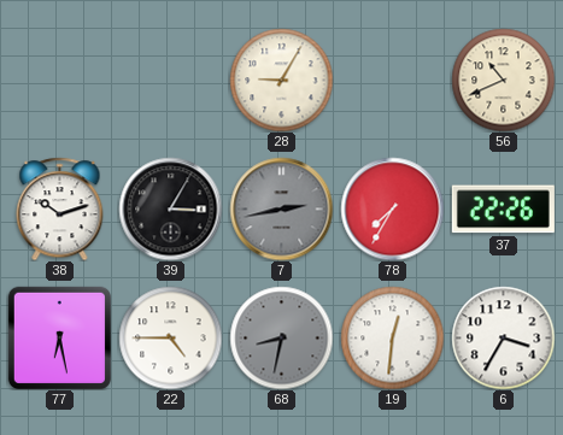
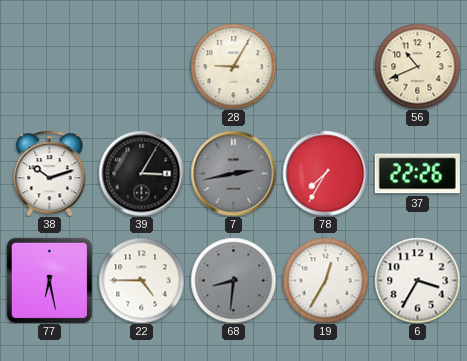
68: 8:32 -> 8:31
19: 12:31 -> 12:35
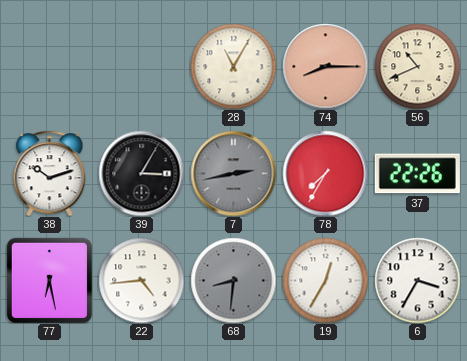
28: 9:05 -> 11:05
74: none -> 8:15
22: 4:45 -> 4:44
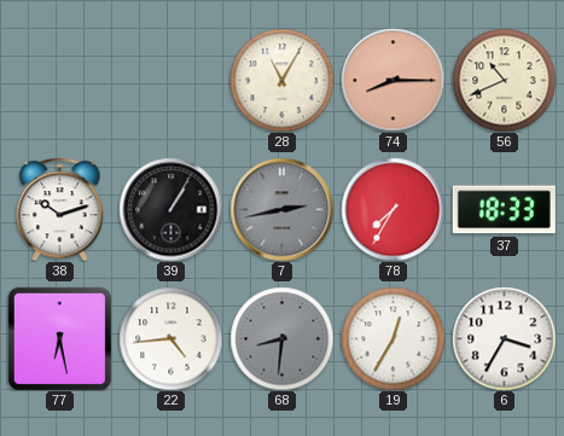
39: 3:05 -> 1:05
37: 22:26 -> 18:33
